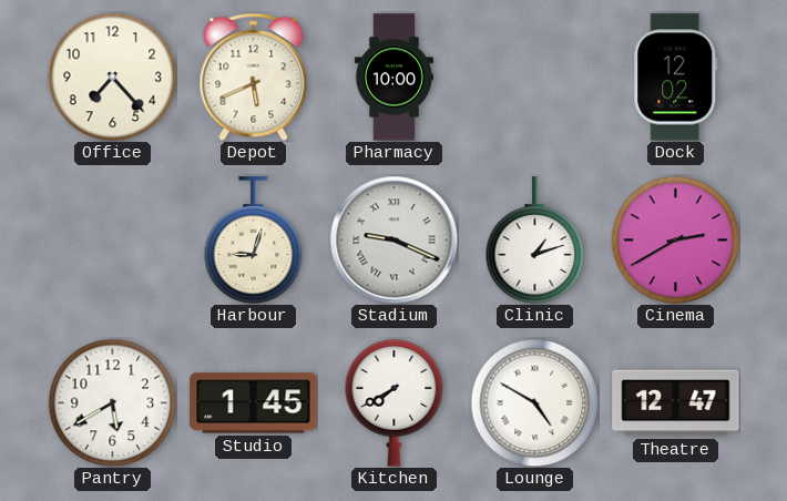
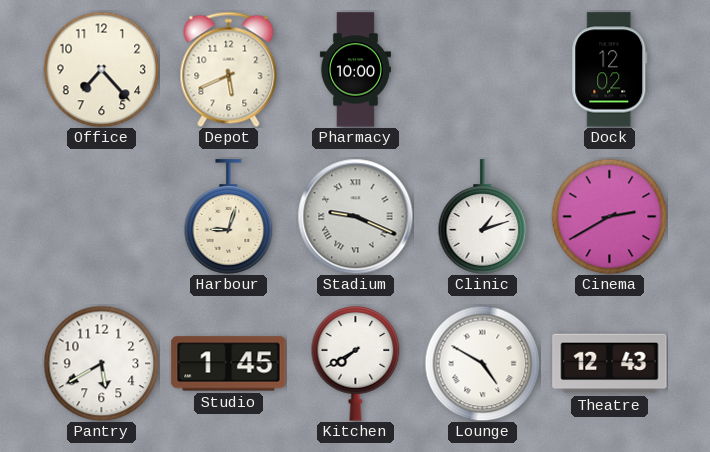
Theatre: 12:47 -> 12:43
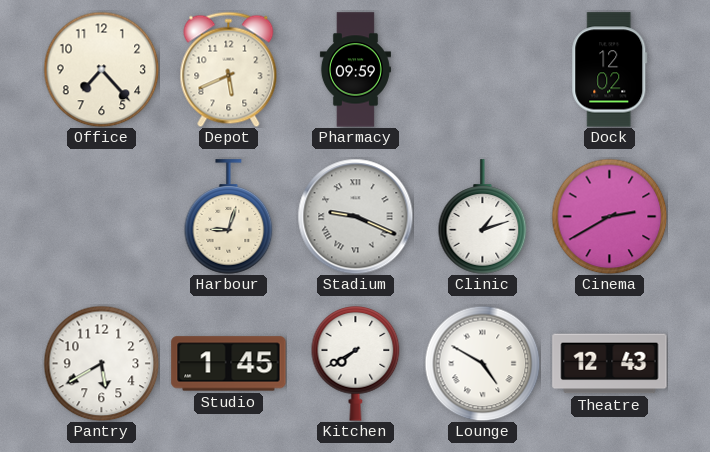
Pharmacy: 10:00 -> 09:59
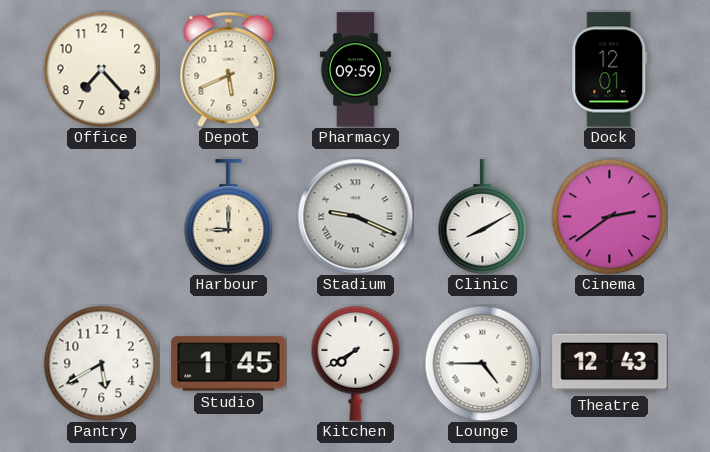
Dock: 12:02 -> 12:01
Harbour: 9:03 -> 9:00
Clinic: 1:12 -> 8:10
Cinema: 2:40 -> 2:39
Lounge: 4:50 -> 4:45
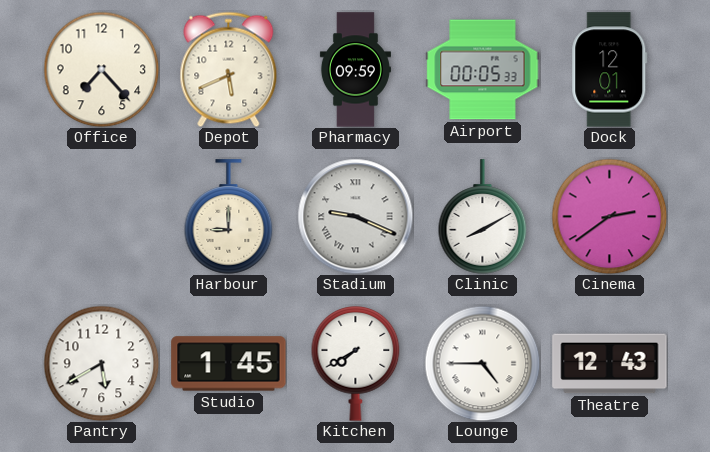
Airport: none -> 00:05
